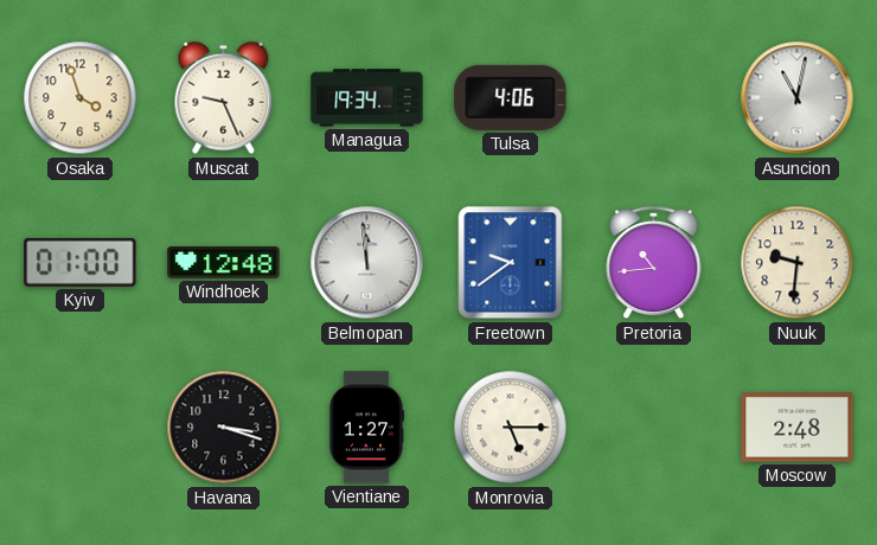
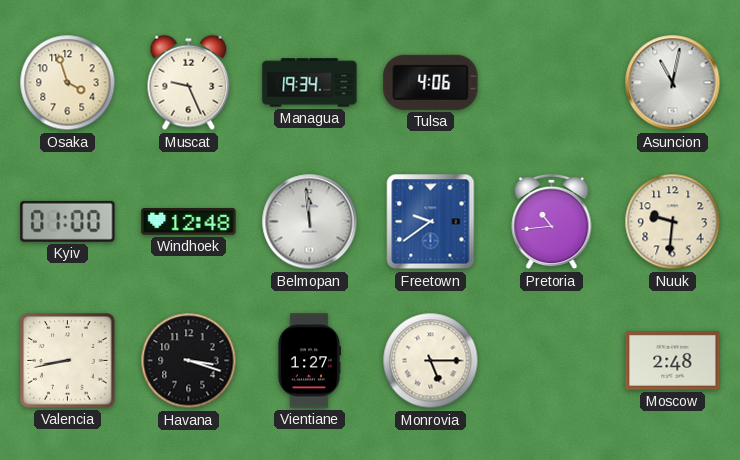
Valencia: none -> 8:43
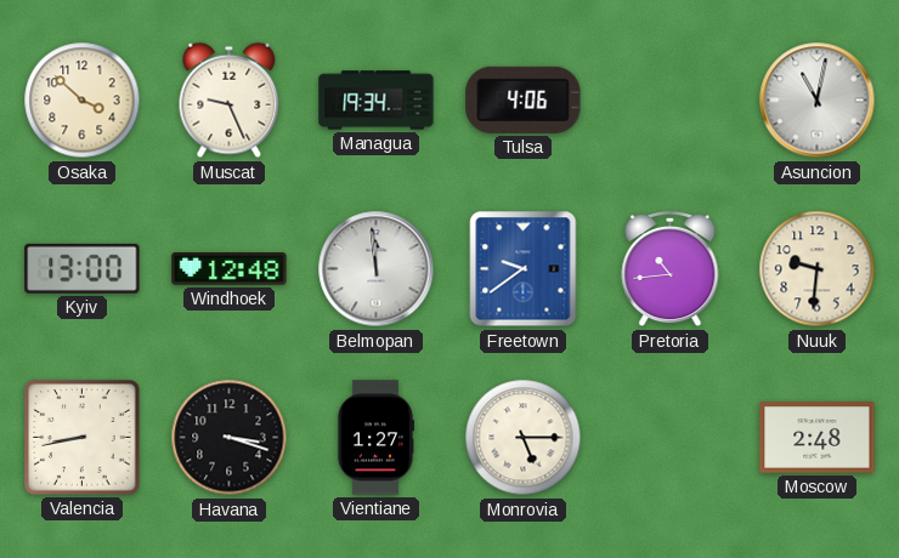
Osaka: 3:57 -> 3:52
Kyiv: 01:00 -> 13:00
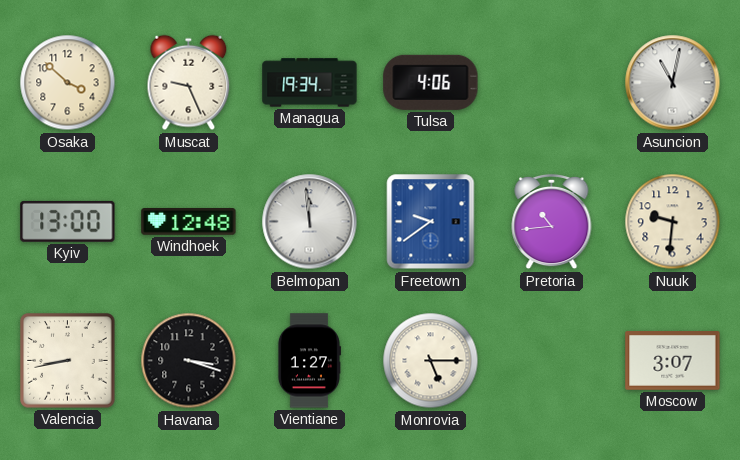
Moscow: 2:48 -> 3:07
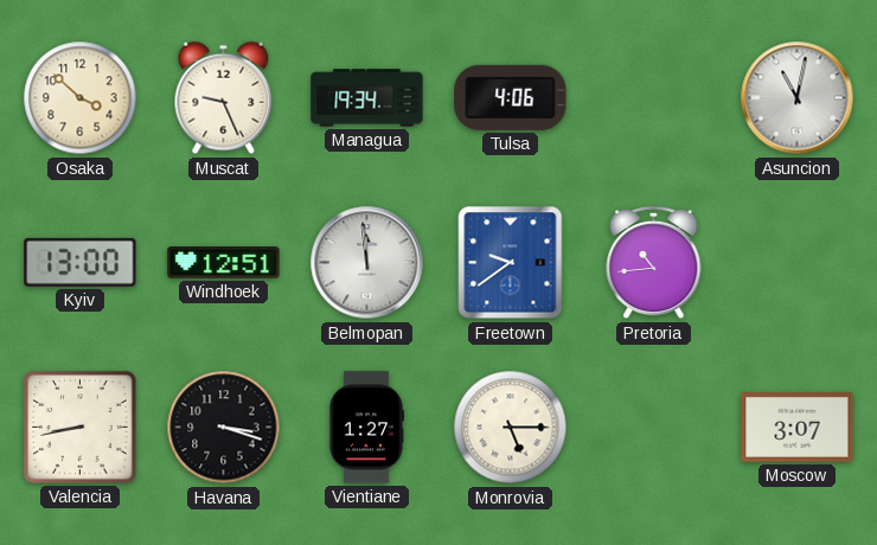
Windhoek: 12:48 -> 12:51
Nuuk: 9:31 -> none
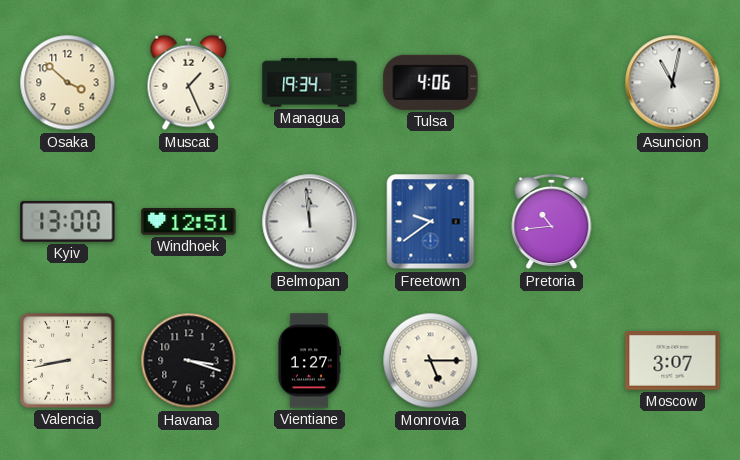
Muscat: 9:26 -> 1:26
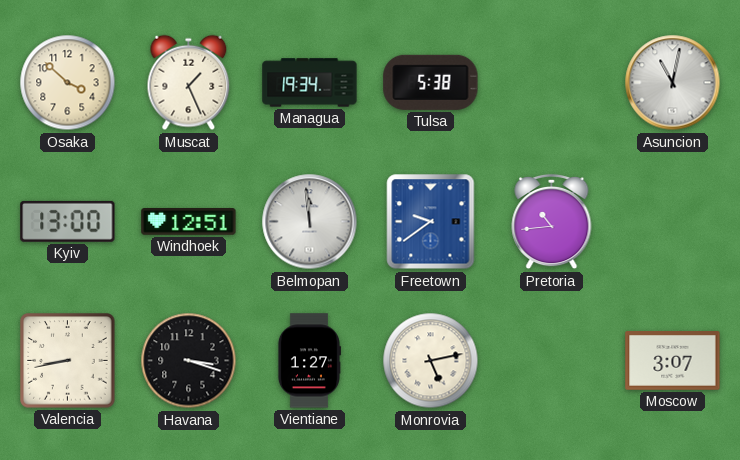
Tulsa: 4:06 -> 5:38
Monrovia: 5:15 -> 5:13
